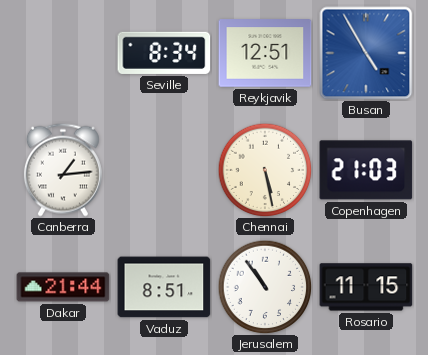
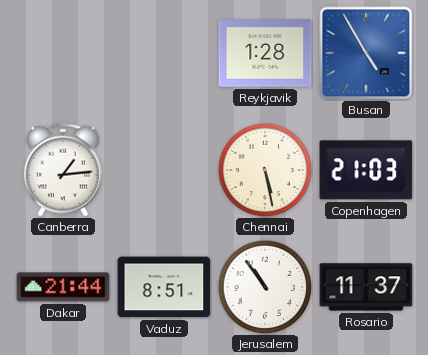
Seville: 8:34 -> none
Reykjavik: 12:51 -> 1:28
Rosario: 11:15 -> 11:37
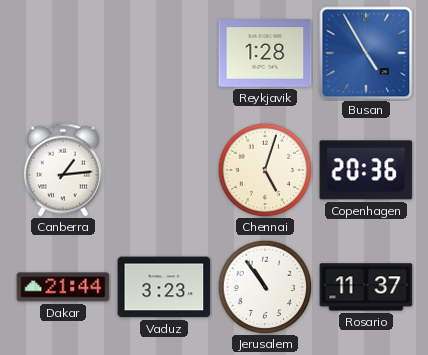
Chennai: 5:28 -> 5:03
Copenhagen: 21:03 -> 20:36
Vaduz: 8:51 -> 3:23
